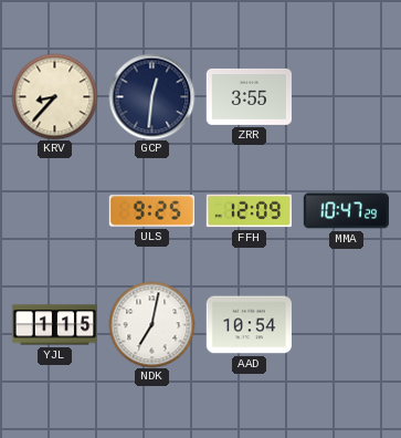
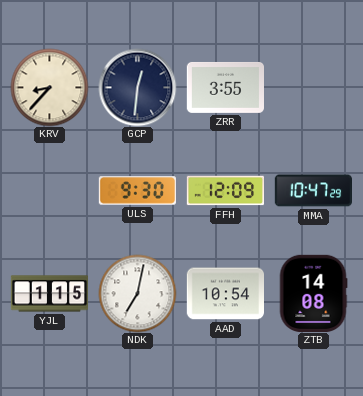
ULS: 9:25 -> 9:30
ZTB: none -> 14:08
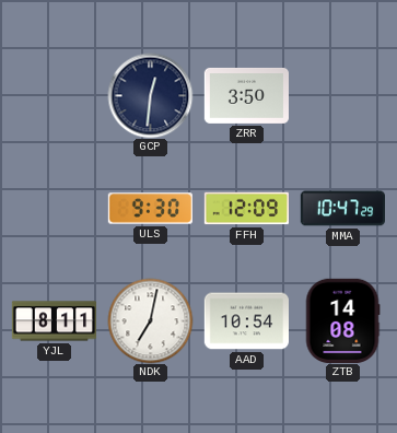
KRV: 8:37 -> none
ZRR: 3:55 -> 3:50
YJL: 1:15 -> 8:11
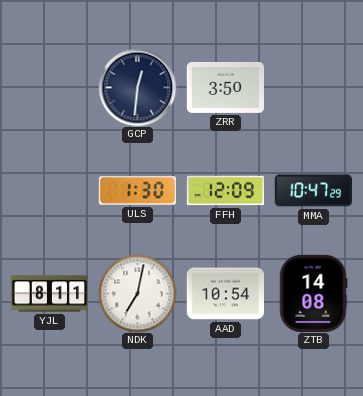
ULS: 9:30 -> 1:30
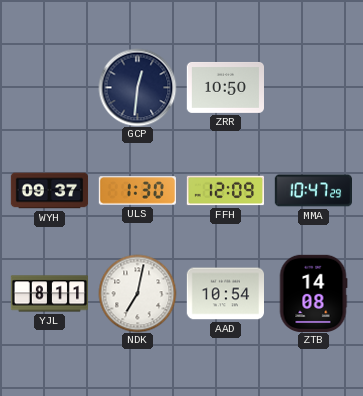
ZRR: 3:50 -> 10:50
WYH: none -> 09:37
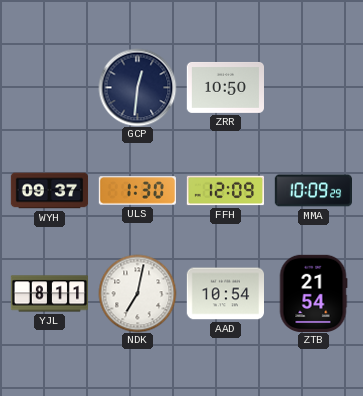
MMA: 10:47 -> 10:09
ZTB: 14:08 -> 21:54
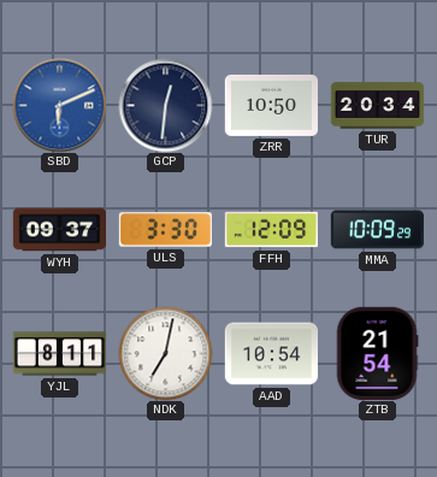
SBD: none -> 6:11
TUR: none -> 20:34
ULS: 1:30 -> 3:30
